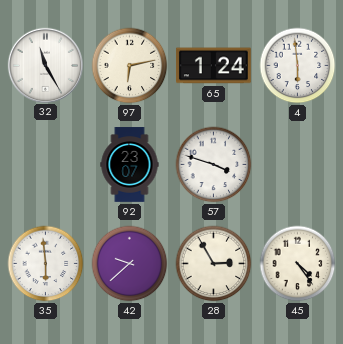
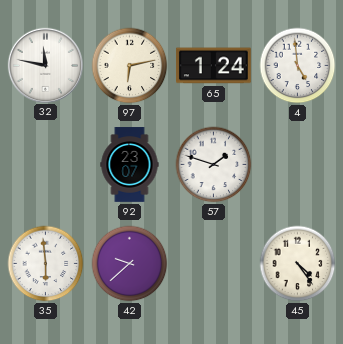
32: 11:25 -> 11:47
4: 5:59 -> 4:59
57: 3:48 -> 1:48
28: 2:55 -> none
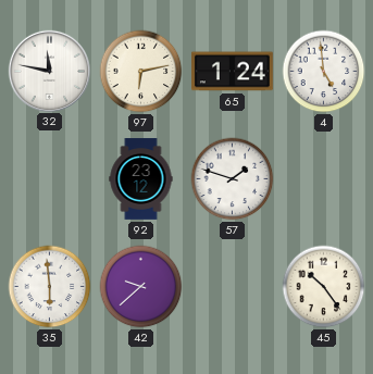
92: 23:07 -> 23:12
45: 4:24 -> 10:24
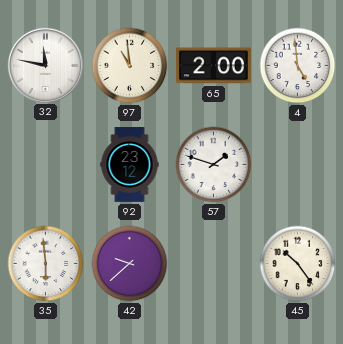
97: 6:13 -> 10:59
65: 1:24 -> 2:00
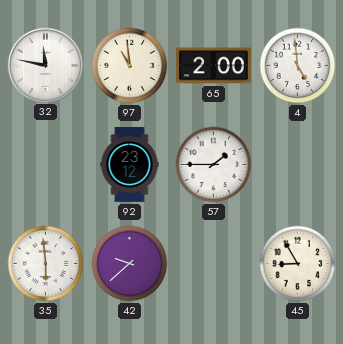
57: 1:48 -> 1:45
45: 10:24 -> 8:55
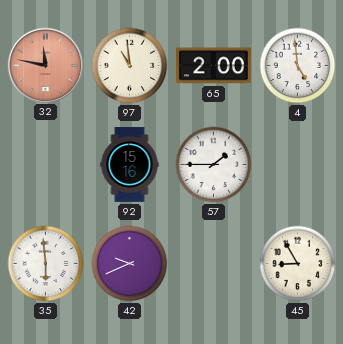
32 dial: white -> salmon
92: 23:12 -> 15:16
42: 9:38 -> 9:41
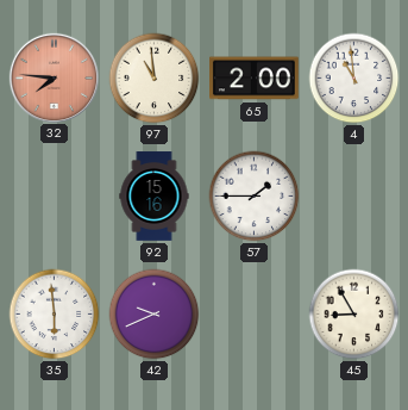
32: 11:47 -> 7:46
4: 4:59 -> 10:59
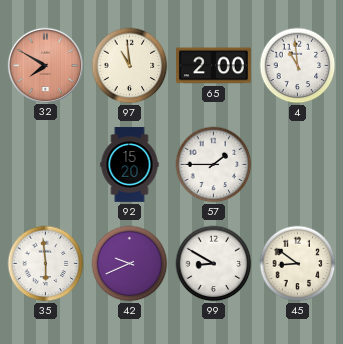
32: 7:46 -> 7:50
92: 15:16 -> 15:20
99: none -> 8:50
45: 8:55 -> 8:51
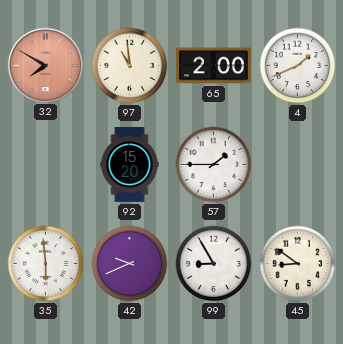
4: 10:59 -> 1:41
99: 8:50 -> 8:55
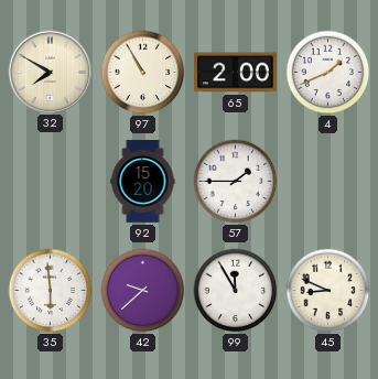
32 dial: salmon -> cream
97: 10:59 -> 10:55
42: 9:41 -> 9:38
99: 8:55 -> 11:55
45: 8:51 -> 8:49
